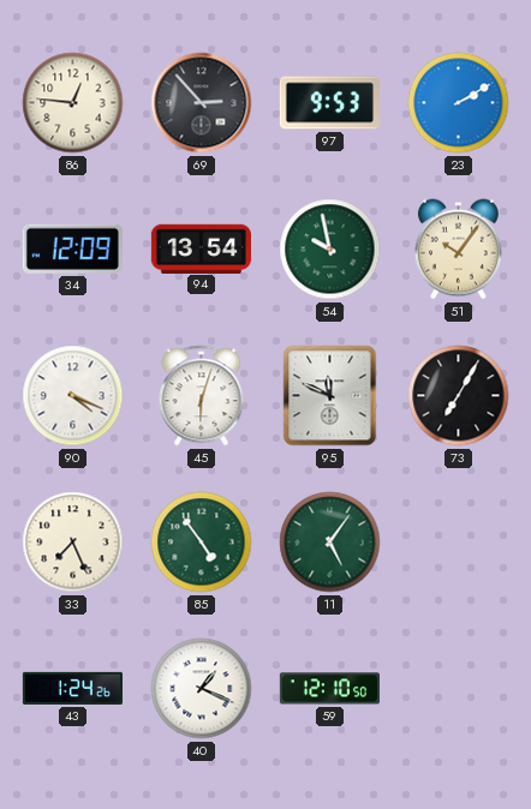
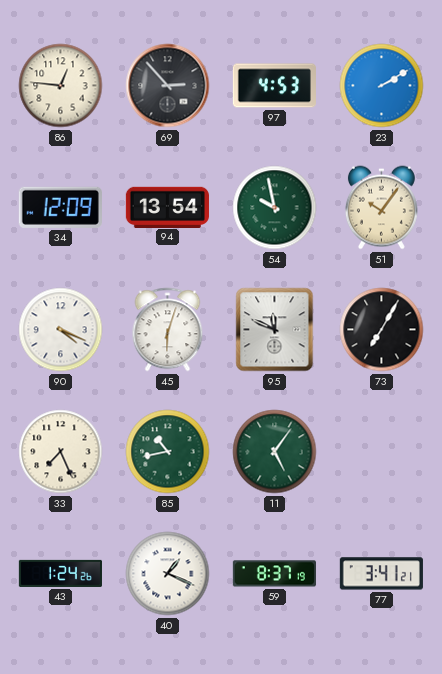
97: 9:53 -> 4:53
85: 4:54 -> 10:43
59: 12:10 -> 8:37
77: none -> 3:41
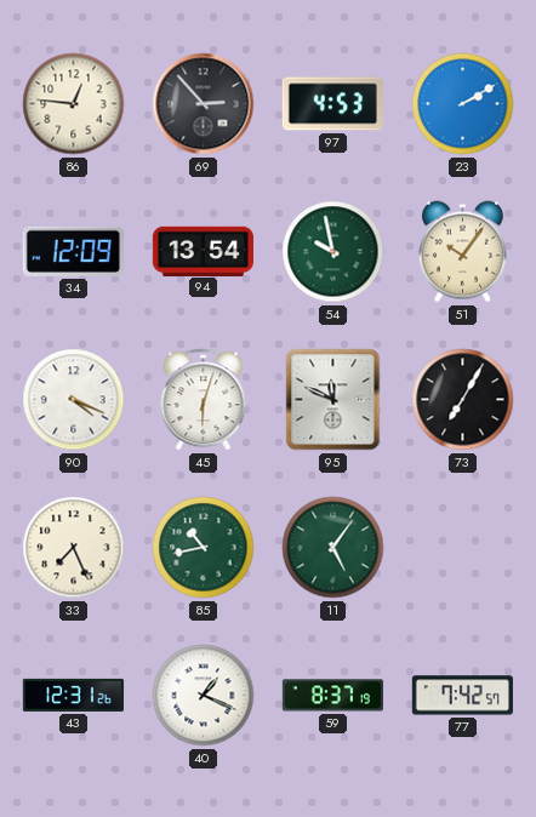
43: 1:24 -> 12:31
77: 3:41 -> 7:42
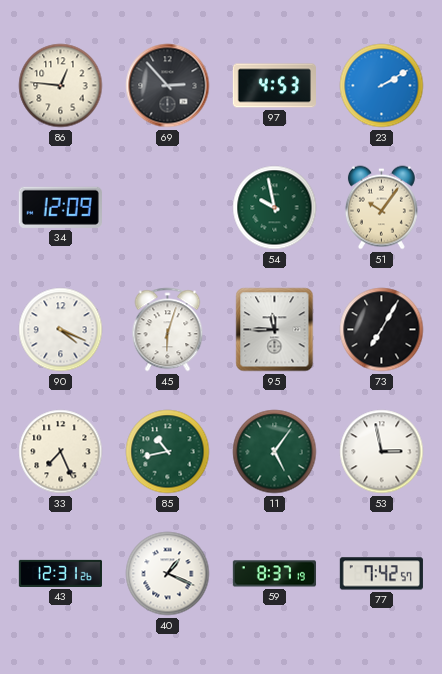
94: 13:54 -> none
95: 11:49 -> 11:45
53: none -> 2:58
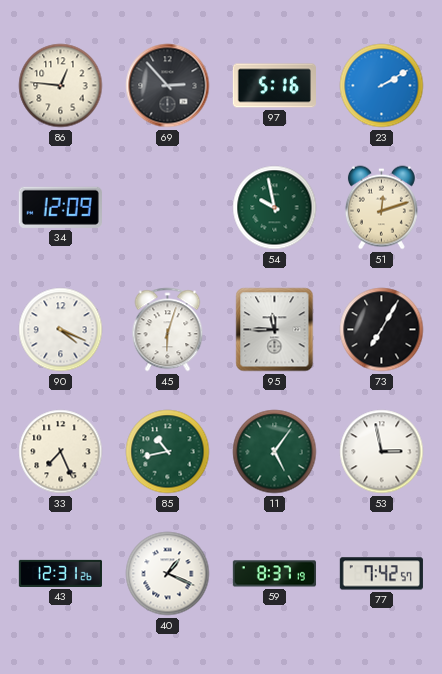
97: 4:53 -> 5:16
51: 10:06 -> 12:12
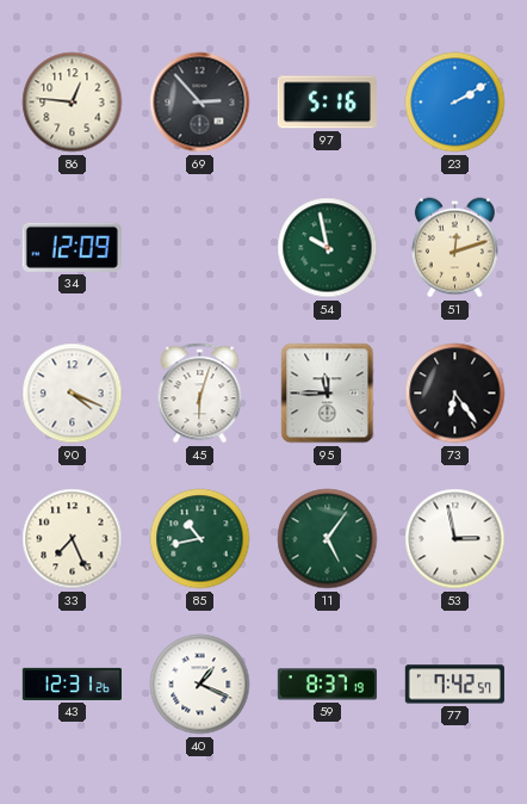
73: 7:05 -> 6:24
